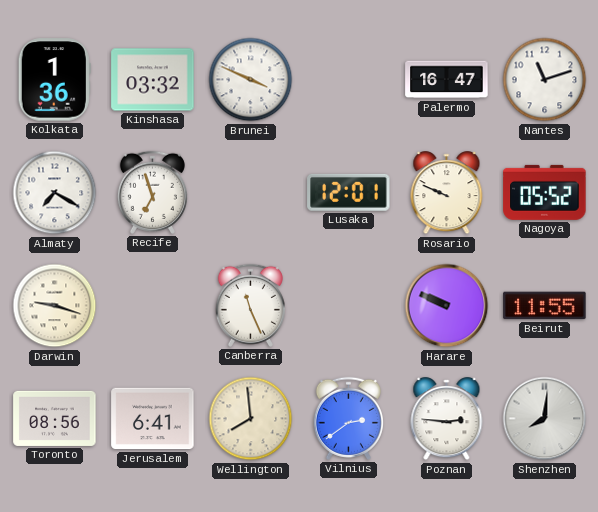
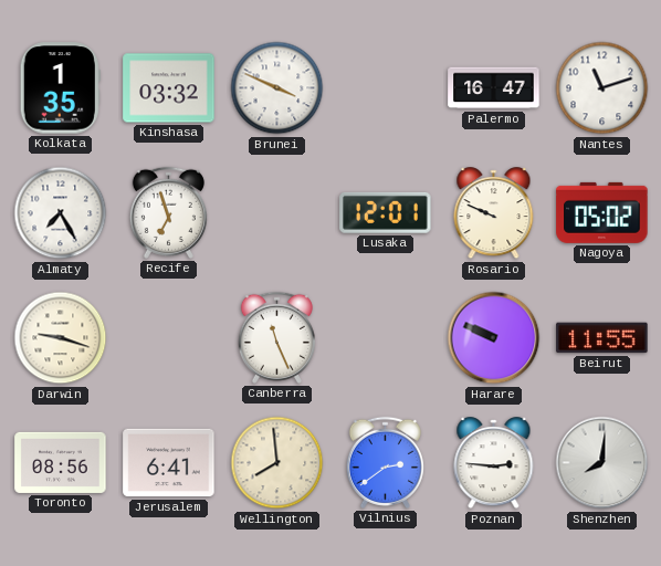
Kolkata: 1:36 -> 1:35
Almaty: 7:20 -> 7:25
Nagoya: 05:52 -> 05:02
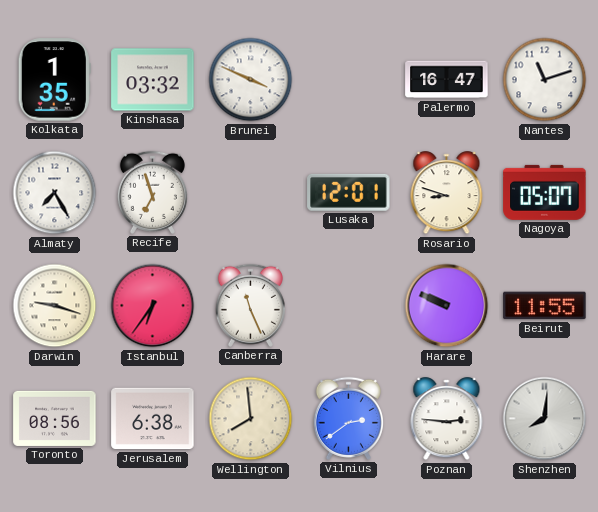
Rosario: 9:49 -> 8:48
Nagoya: 05:02 -> 05:07
Istanbul: none -> 6:36
Jerusalem: 6:41 -> 6:38
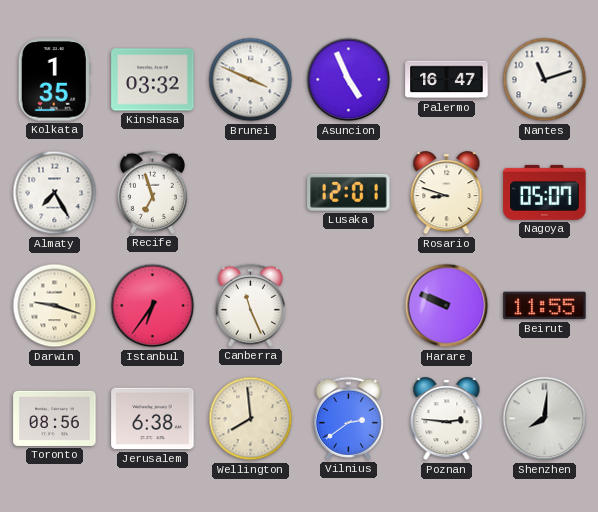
Asuncion: none -> 4:56
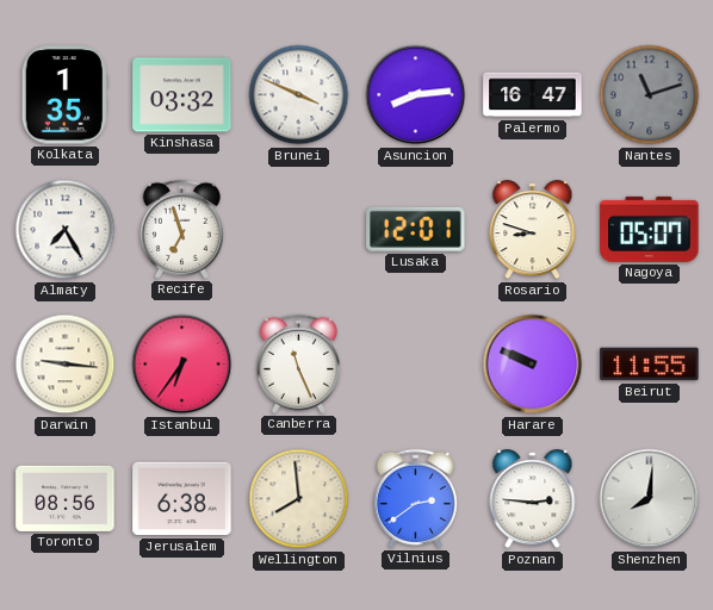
Asuncion: 4:56 -> 8:14
Nantes dial: white -> grey
Darwin: 9:18 -> 9:16
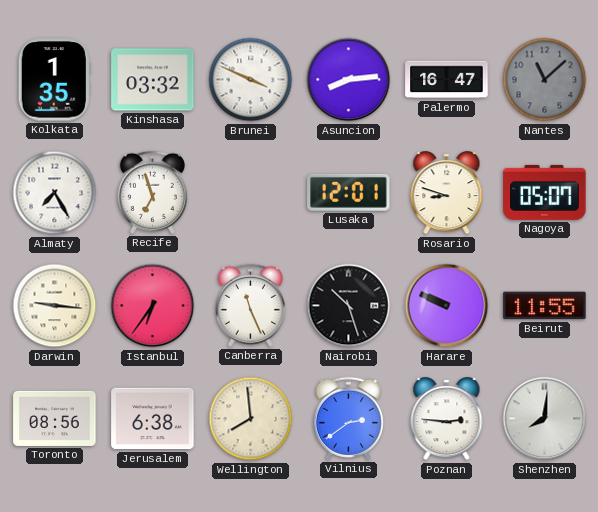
Nantes: 11:12 -> 11:08
Nairobi: none -> 10:27
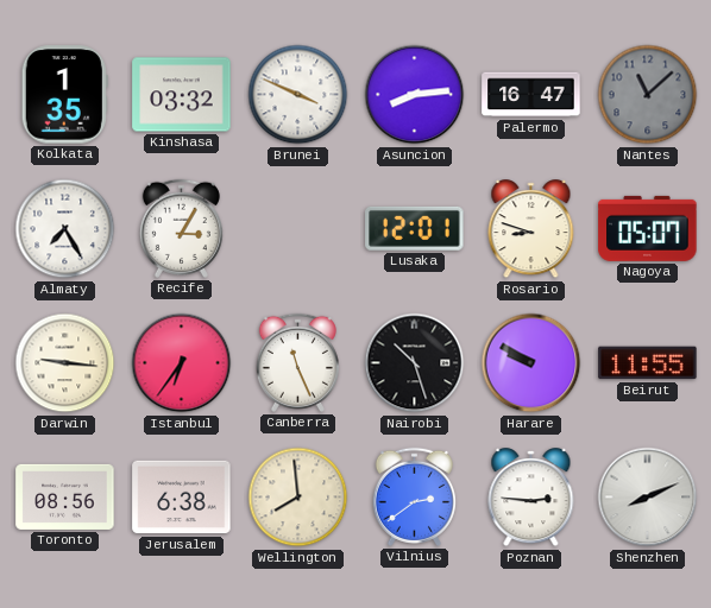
Recife: 6:57 -> 3:05
Harare: 9:49 -> 9:50
Shenzhen: 8:01 -> 8:11
